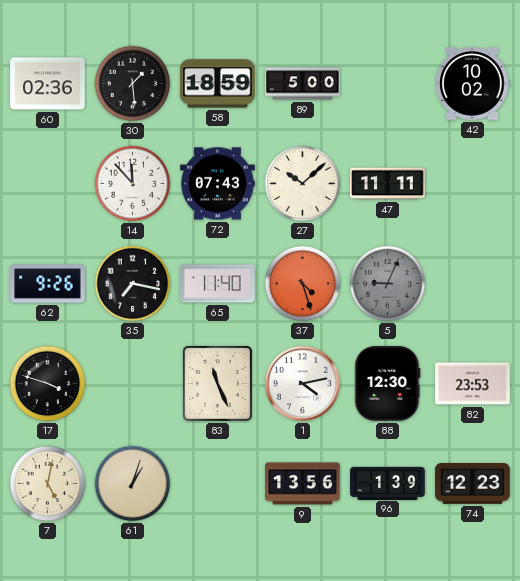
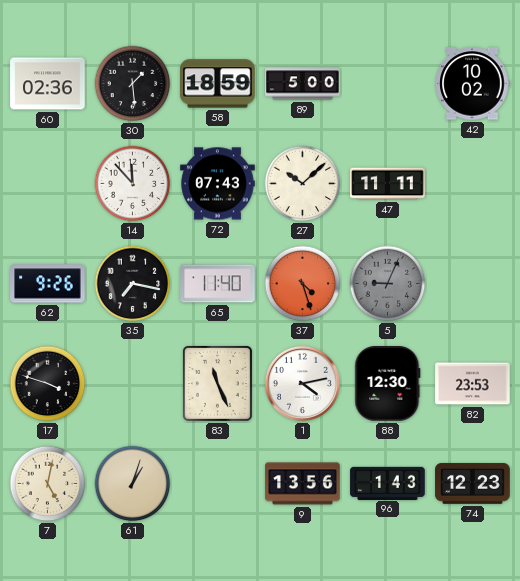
96: 1:39 -> 1:43
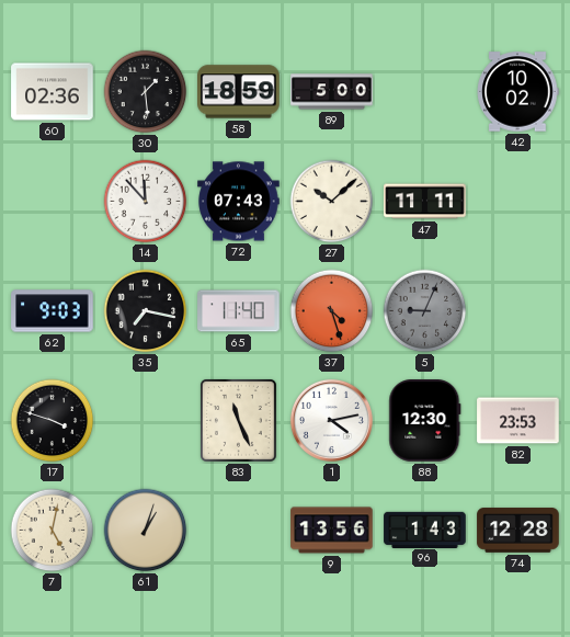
62: 9:26 -> 9:03
74: 12:23 -> 12:28
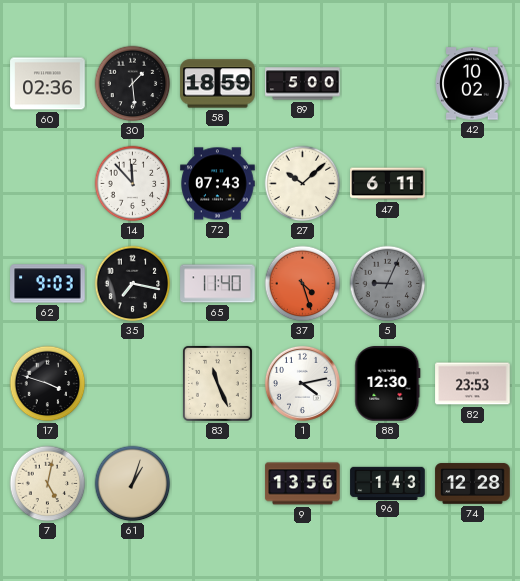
47: 11:11 -> 6:11
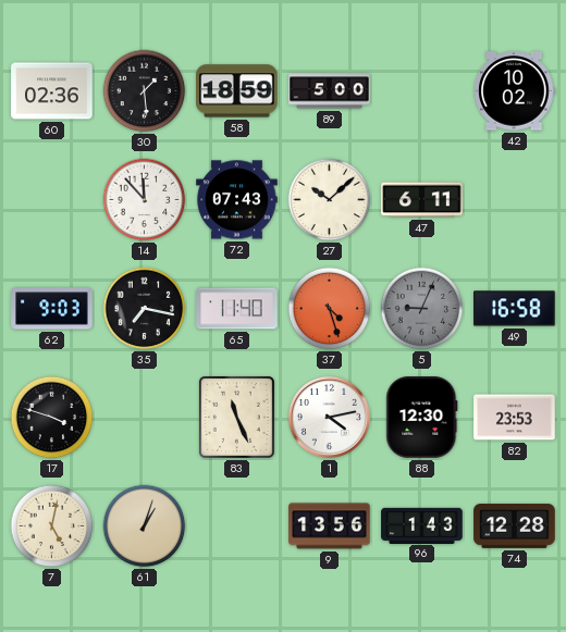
49: none -> 16:58
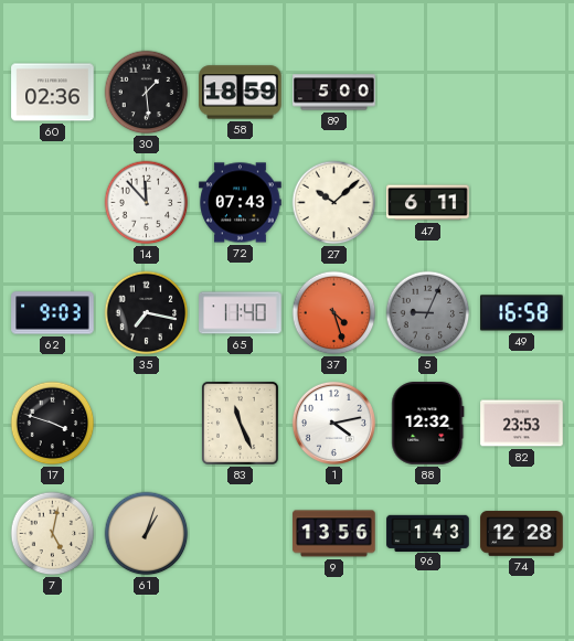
42: 10:02 -> none
88: 12:30 -> 12:32
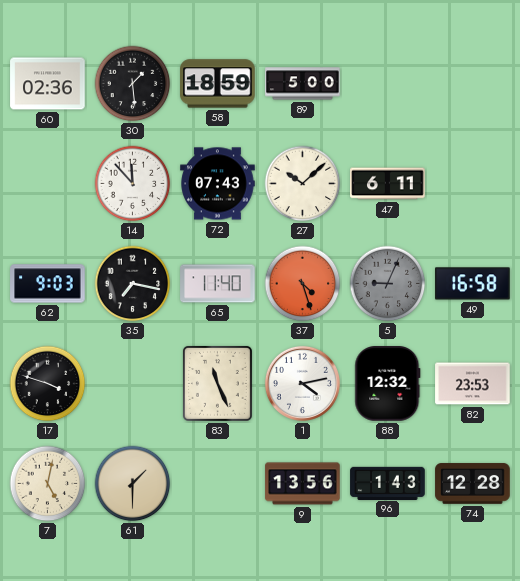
61: 1:03 -> 1:30
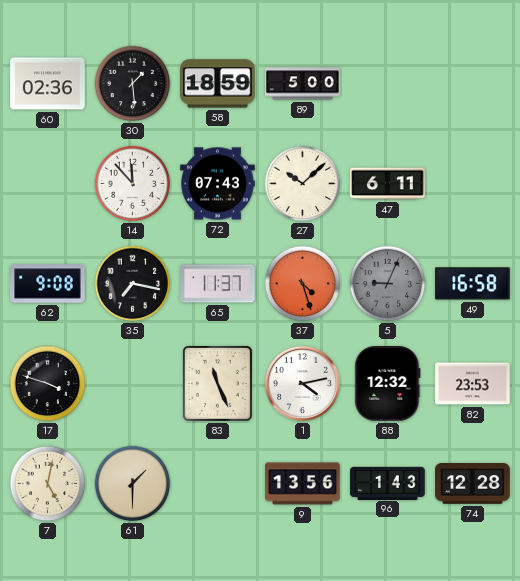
62: 9:03 -> 9:08
65: 11:40 -> 11:37
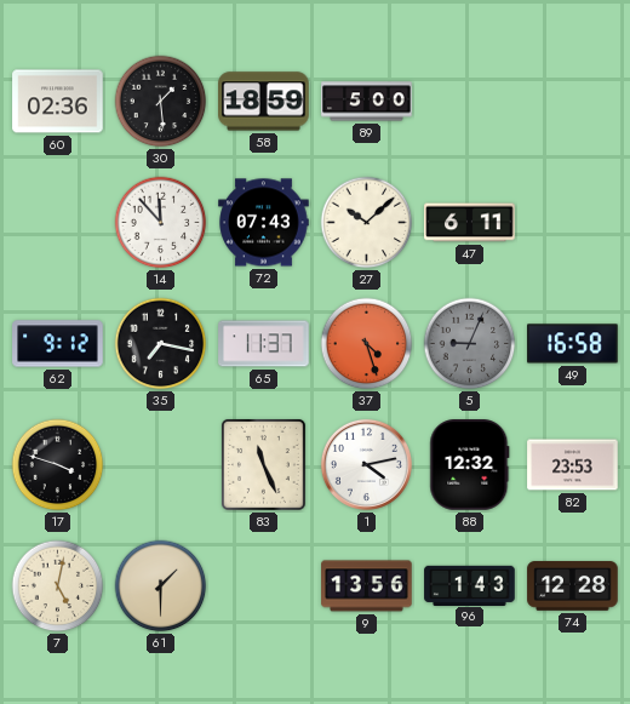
62: 9:08 -> 9:12
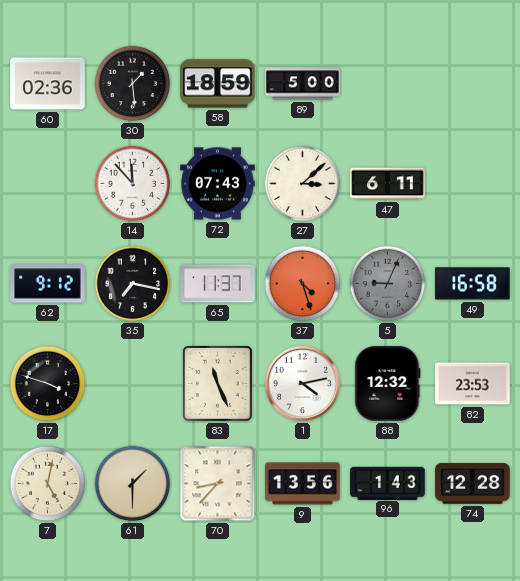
27: 10:08 -> 3:08
70: none -> 8:37
